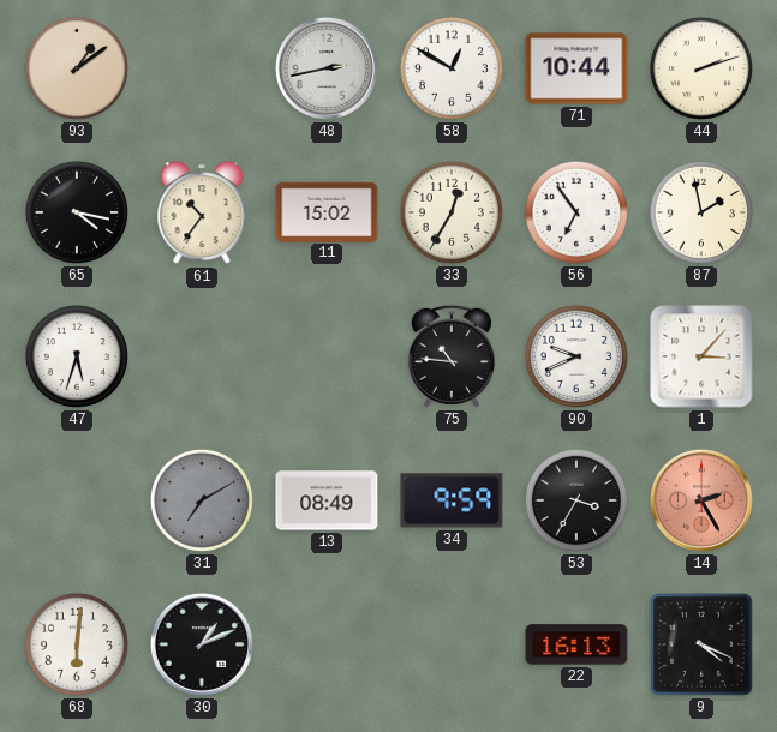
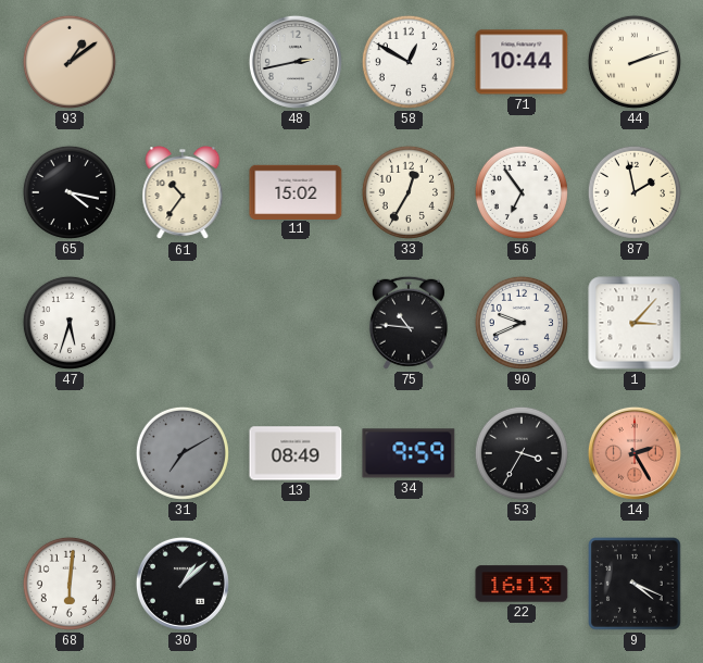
30: 1:11 -> 1:08
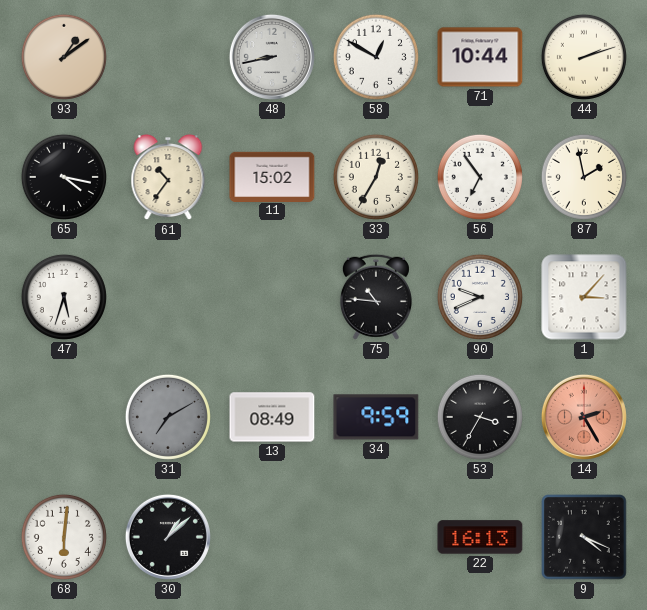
48: 2:43 -> 8:43
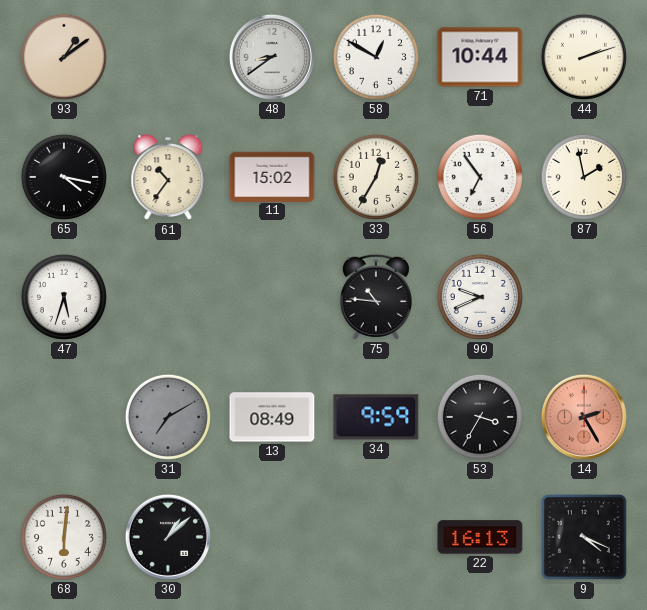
48: 8:43 -> 8:39
1: 3:07 -> none
